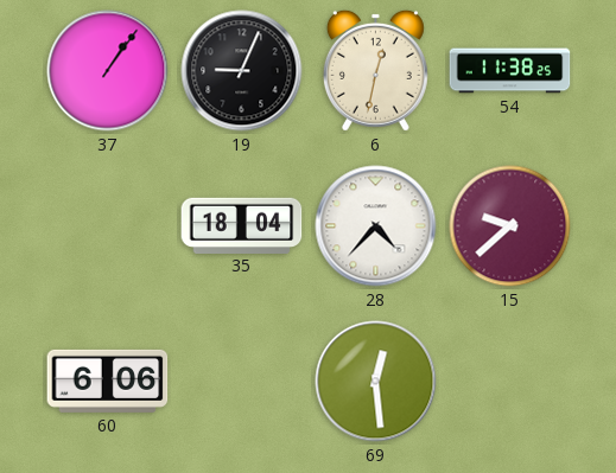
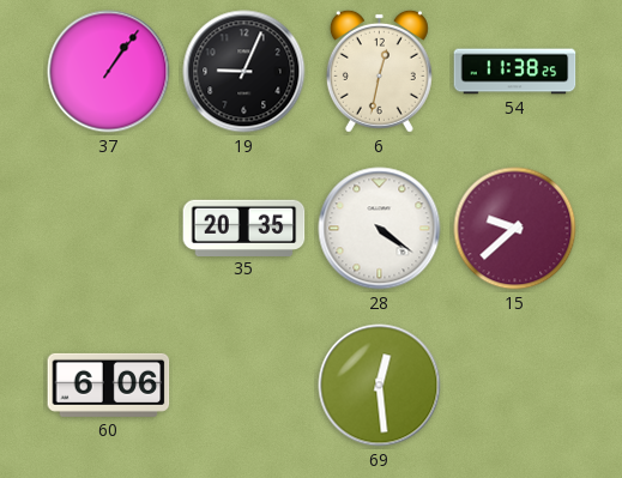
35: 18:04 -> 20:35
28: 4:37 -> 4:21
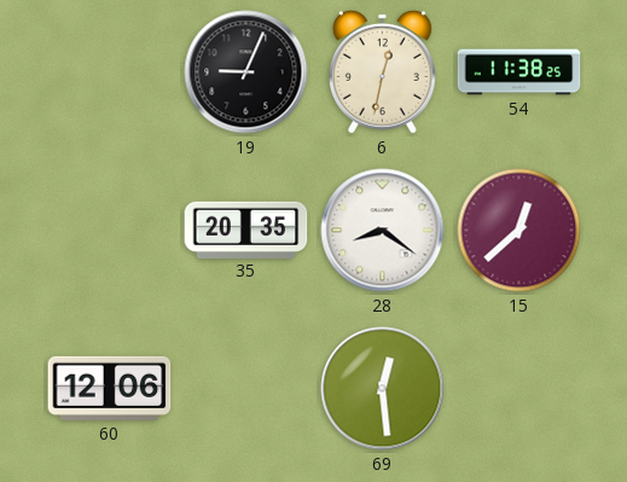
37: 1:06 -> none
28: 4:21 -> 8:21
15: 9:38 -> 12:38
60: 6:06 -> 12:06
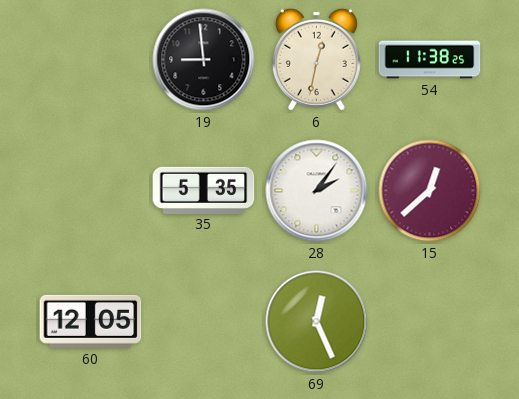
19: 9:04 -> 8:59
35: 20:35 -> 5:35
28: 8:21 -> 2:06
60: 12:06 -> 12:05
69: 12:29 -> 12:26
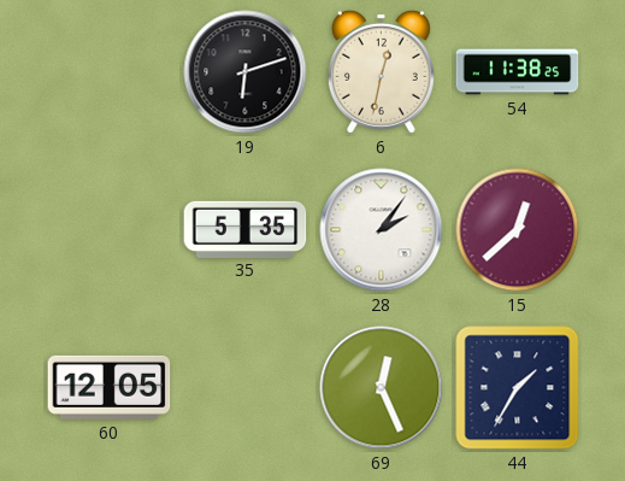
19: 8:59 -> 6:12
44: none -> 1:35
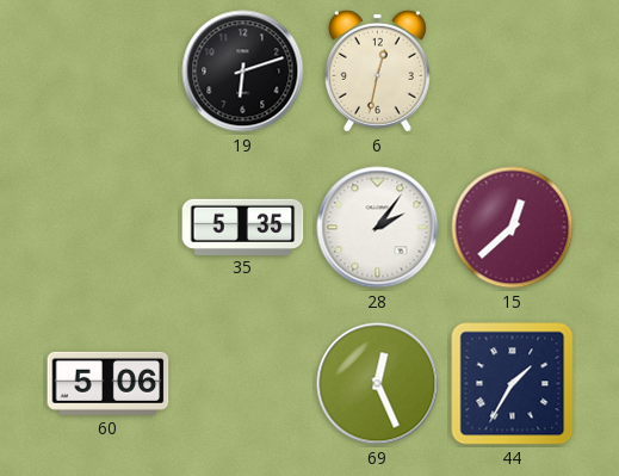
54: 11:38 -> none
60: 12:05 -> 5:06
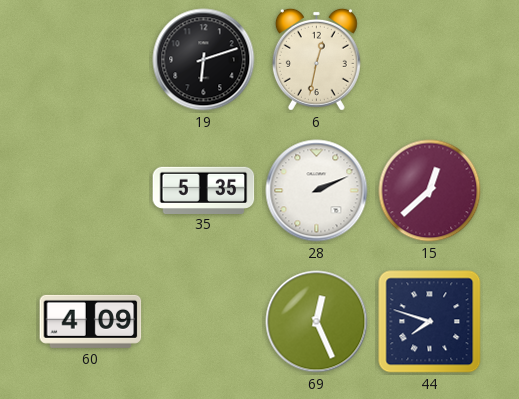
28: 2:06 -> 2:11
60: 5:06 -> 4:09
44: 1:35 -> 7:48
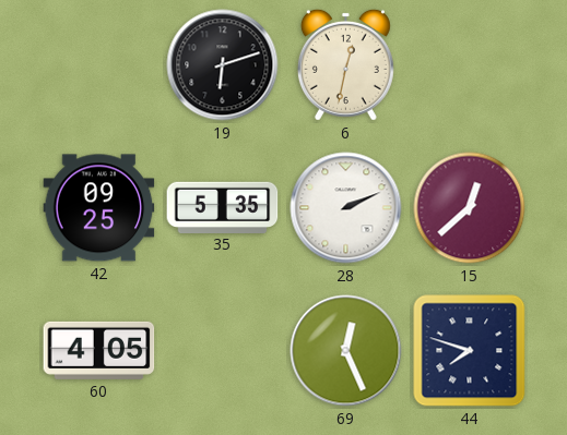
42: none -> 09:25
60: 4:09 -> 4:05
